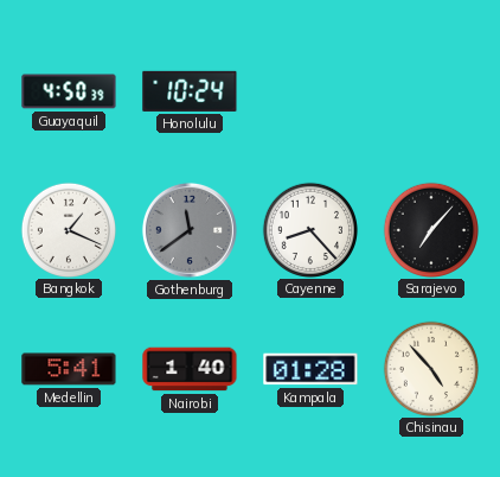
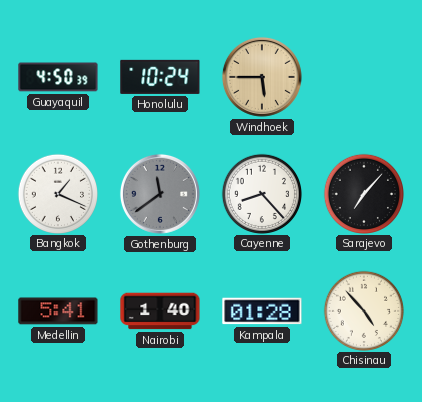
Windhoek: none -> 5:45
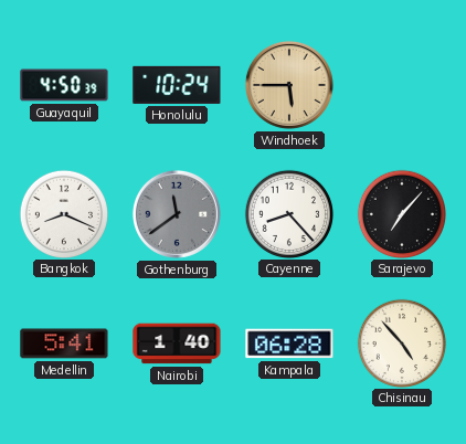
Bangkok: 1:19 -> 8:19
Kampala: 01:28 -> 06:28
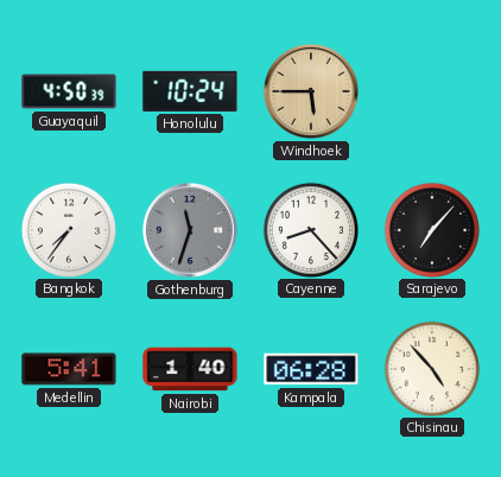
Bangkok: 8:19 -> 7:36
Gothenburg: 11:39 -> 11:33
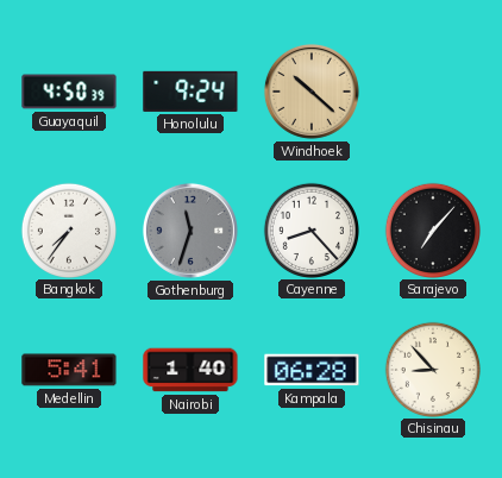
Honolulu: 10:24 -> 9:24
Windhoek: 5:45 -> 10:22
Chisinau: 4:53 -> 8:53
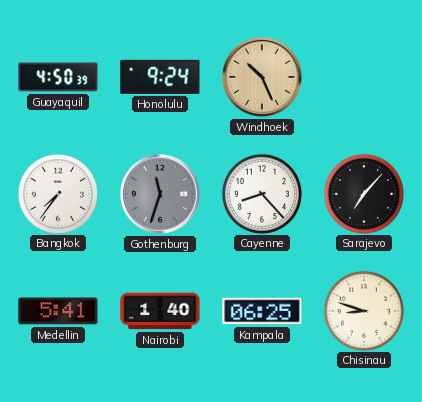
Windhoek: 10:22 -> 10:26
Kampala: 06:28 -> 06:25
Chisinau: 8:53 -> 8:48
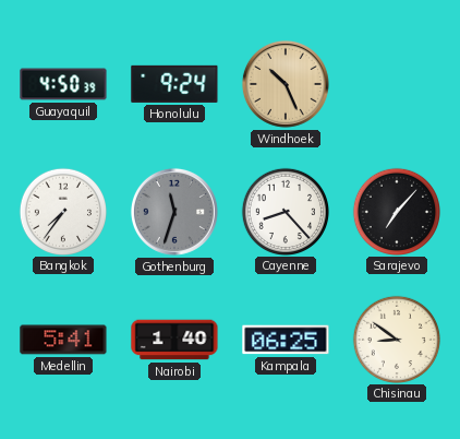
Chisinau: 8:48 -> 8:51
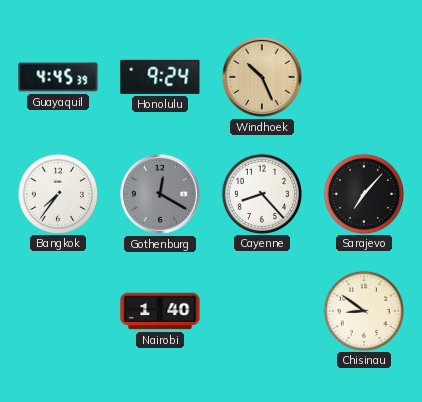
Guayaquil: 4:50 -> 4:45
Gothenburg: 11:33 -> 12:20
Medellin: 5:41 -> none
Kampala: 06:25 -> none
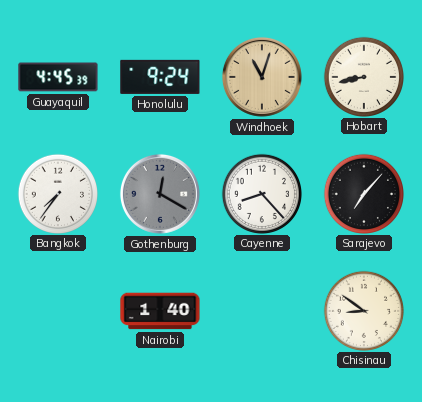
Windhoek: 10:26 -> 11:03
Hobart: none -> 8:43
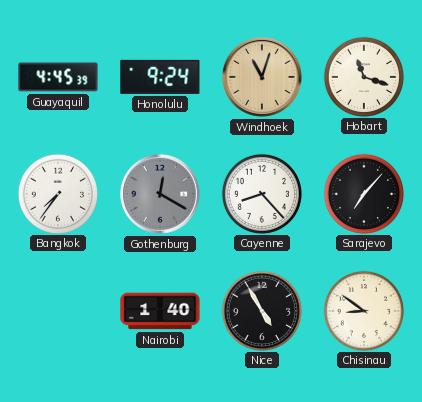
Hobart: 8:43 -> 11:18
Nice: none -> 4:55
